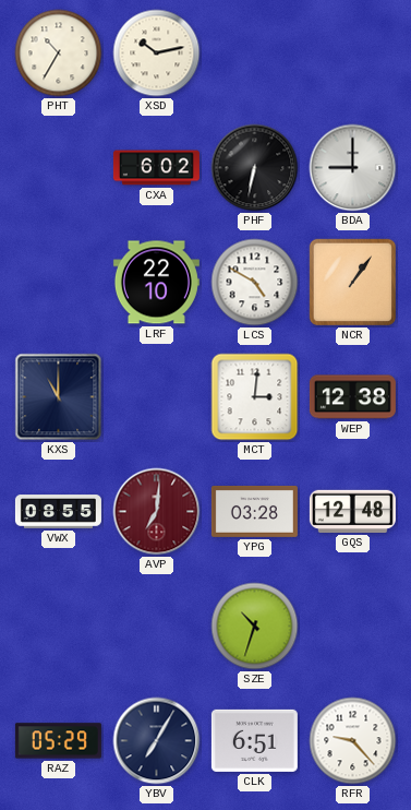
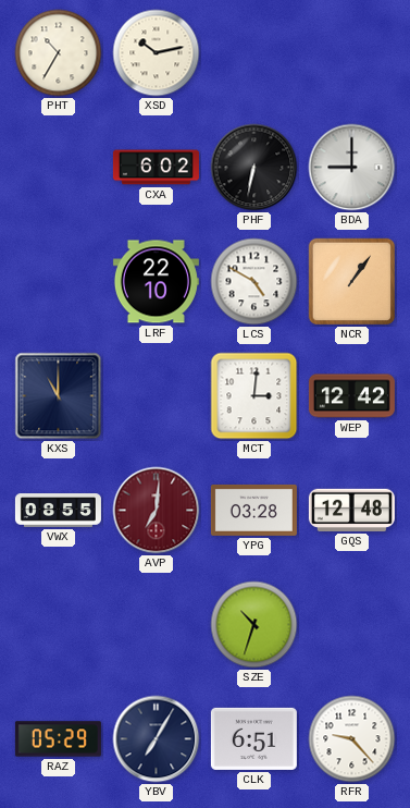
WEP: 12:38 -> 12:42
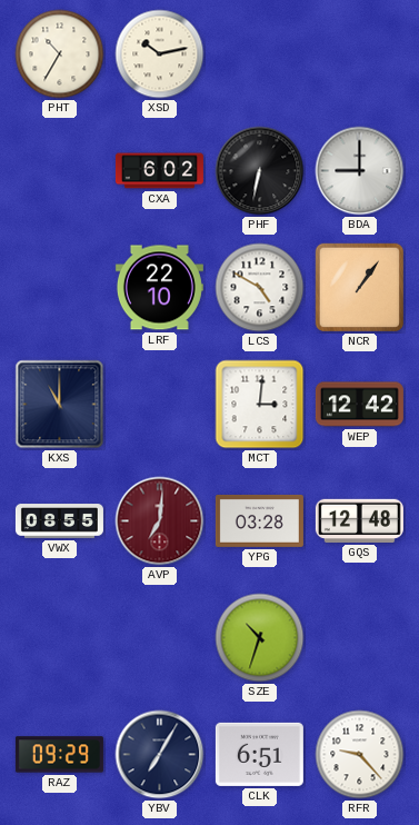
RAZ: 05:29 -> 09:29
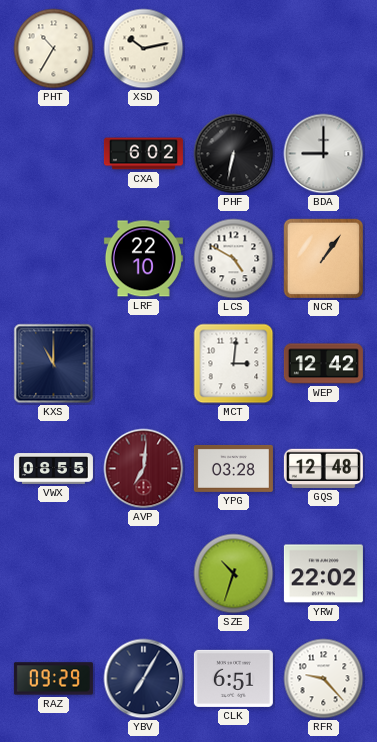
YRW: none -> 22:02
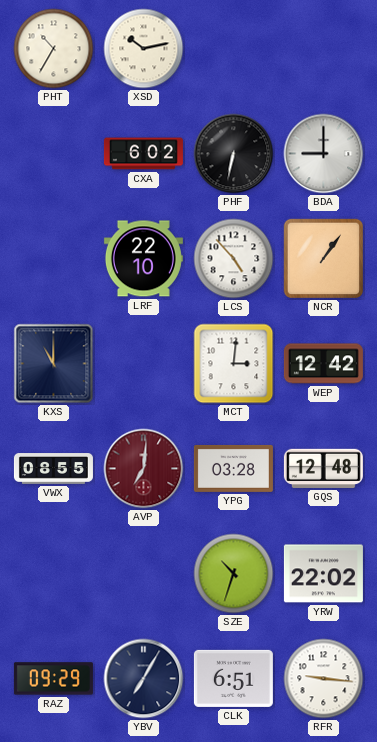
LCS: 4:50 -> 4:53
RFR: 9:23 -> 9:16
